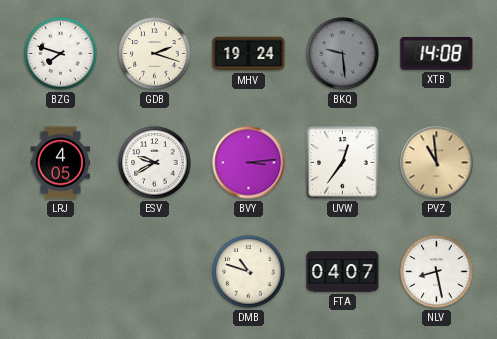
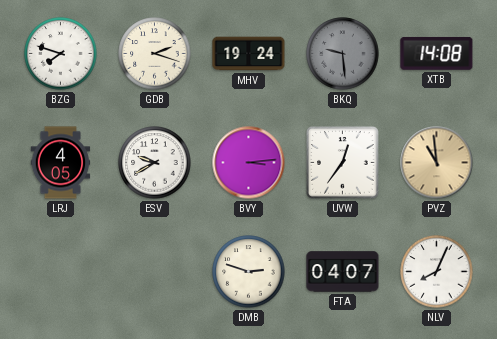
DMB: 10:48 -> 2:48
NLV: 8:28 -> 8:04
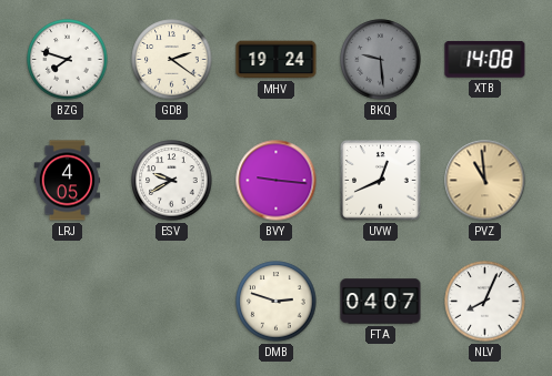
GDB: 2:18 -> 2:21
BVY: 3:14 -> 9:16
UVW: 12:36 -> 12:41
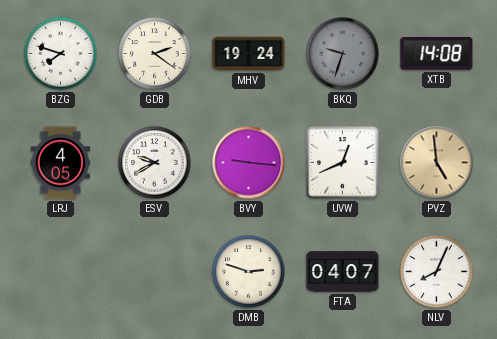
BKQ: 9:29 -> 9:33
PVZ: 10:59 -> 4:59
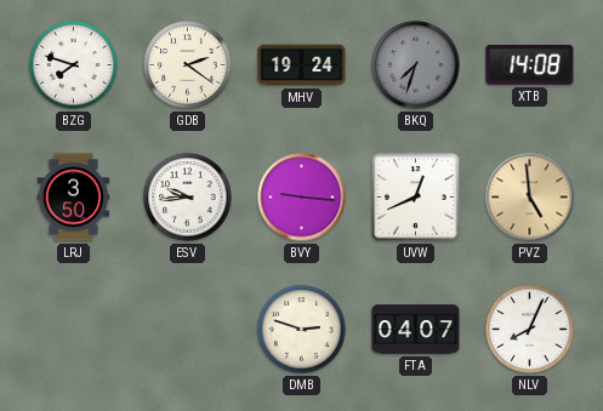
BKQ: 9:33 -> 7:33
LRJ: 4:05 -> 3:50
ESV: 9:40 -> 9:44
